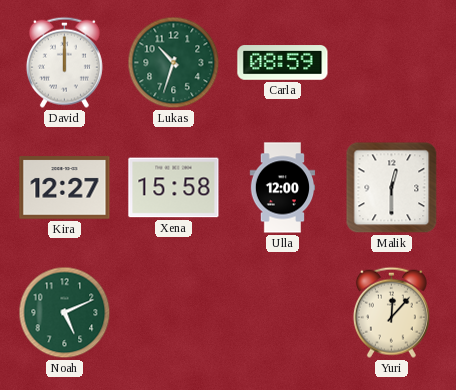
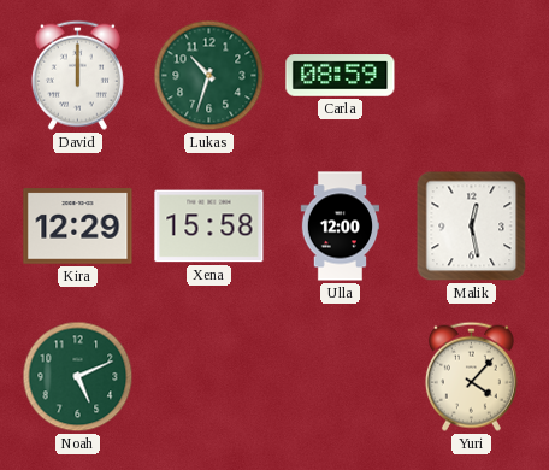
Kira: 12:27 -> 12:29
Malik: 12:30 -> 12:28
Yuri: 12:07 -> 4:07
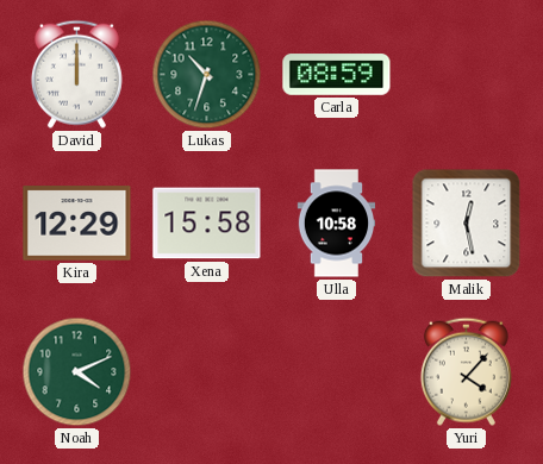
Ulla: 12:00 -> 10:58
Noah: 5:11 -> 4:11
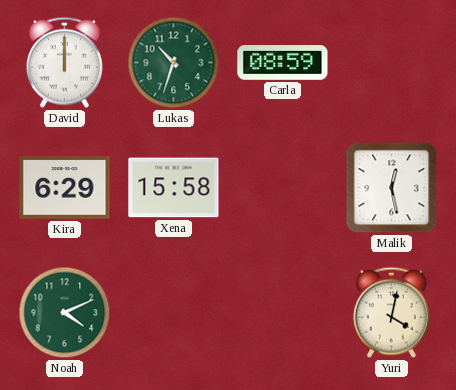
Kira: 12:29 -> 6:29
Ulla: 10:58 -> none
Yuri: 4:07 -> 4:02
